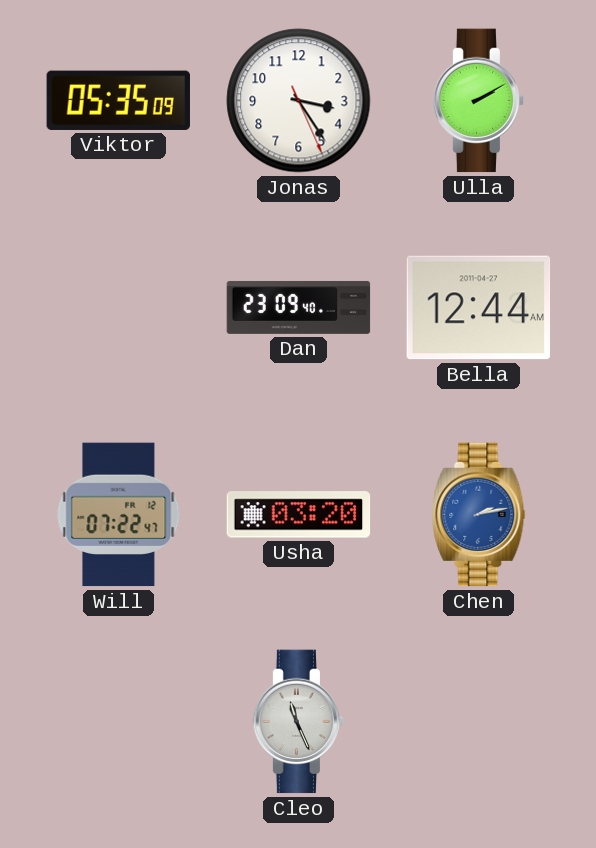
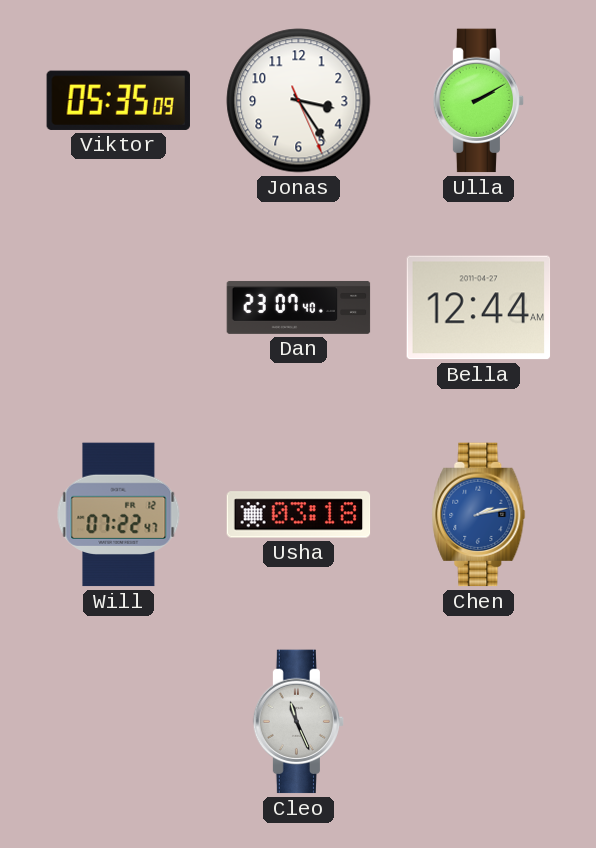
Dan: 23:09 -> 23:07
Usha: 03:20 -> 03:18
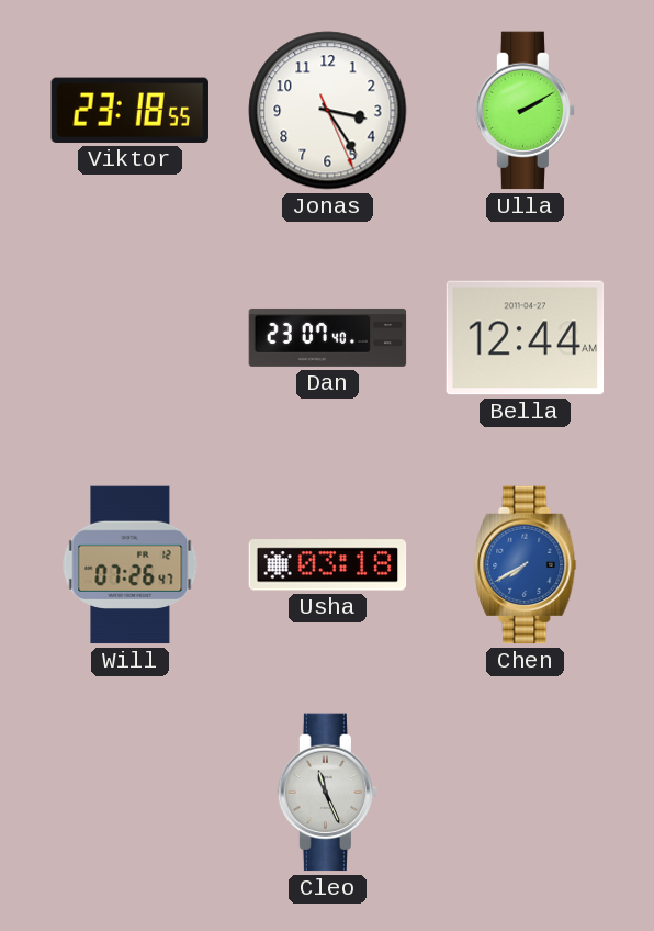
Viktor: 05:35 -> 23:18
Will: 07:22 -> 07:26
Chen: 2:13 -> 7:40
